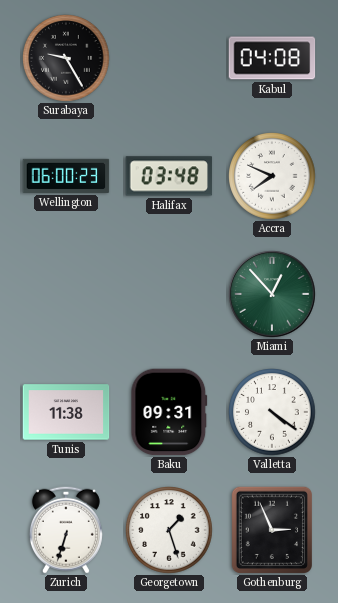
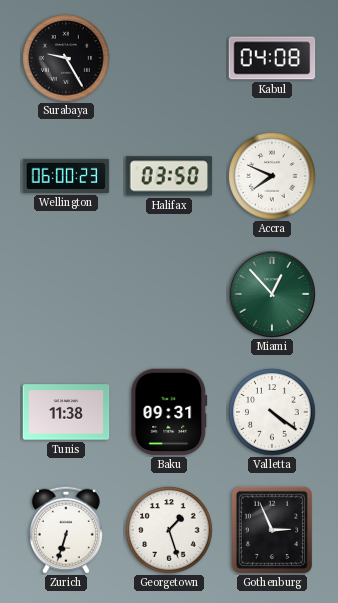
Halifax: 03:48 -> 03:50
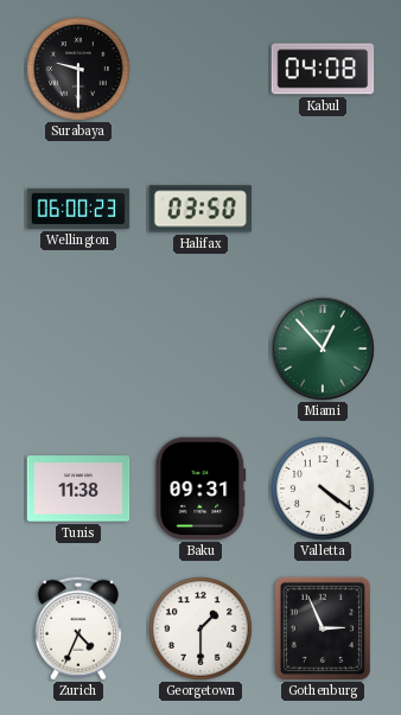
Surabaya: 9:25 -> 9:30
Accra: 7:49 -> none
Zurich: 6:33 -> 4:34
Georgetown: 1:27 -> 1:30
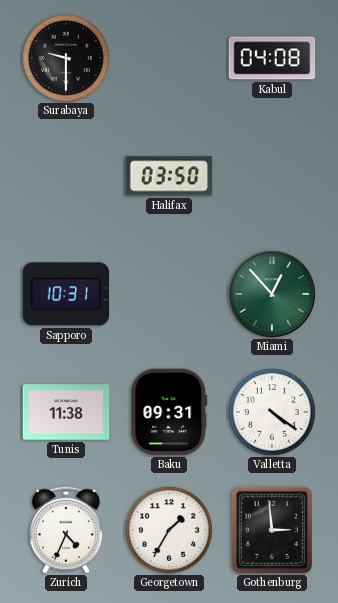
Wellington: 06:00 -> none
Sapporo: none -> 10:31
Georgetown: 1:30 -> 1:35
Gothenburg: 2:56 -> 2:59
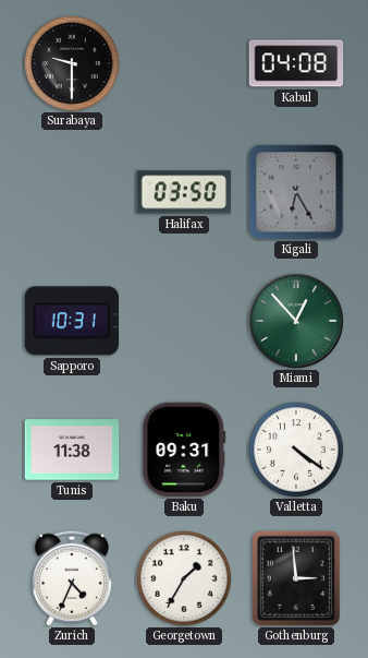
Kigali: none -> 6:25
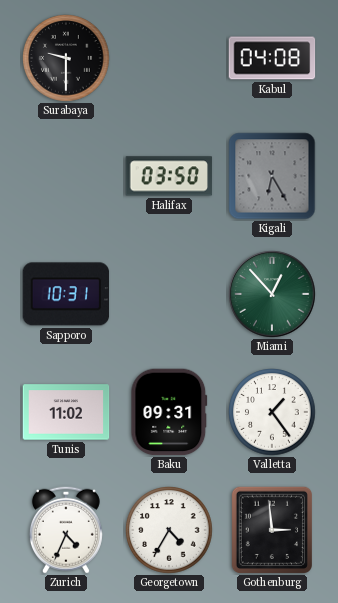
Tunis: 11:38 -> 11:02
Valletta: 4:21 -> 1:24
Georgetown: 1:35 -> 4:35
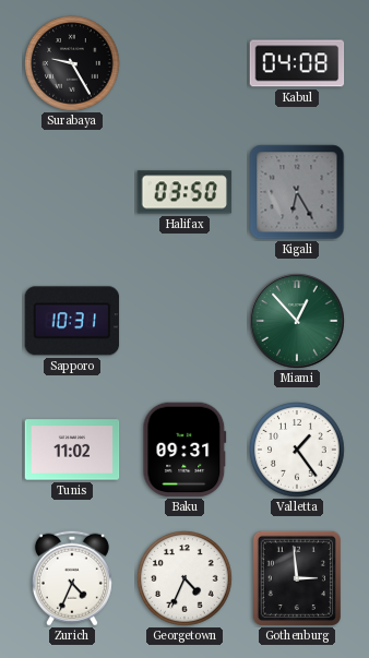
Surabaya: 9:30 -> 9:25
Georgetown: 4:35 -> 4:34
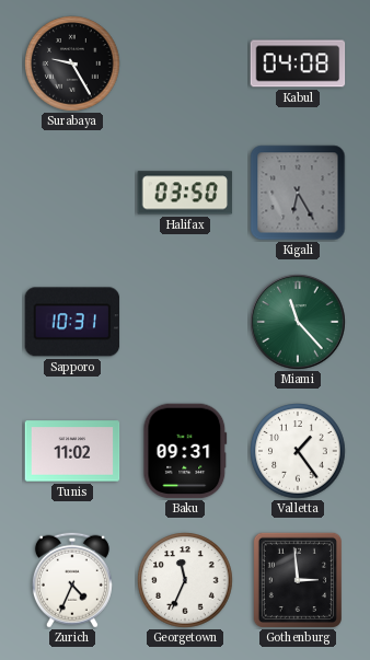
Miami: 12:53 -> 11:23
Georgetown: 4:34 -> 11:34
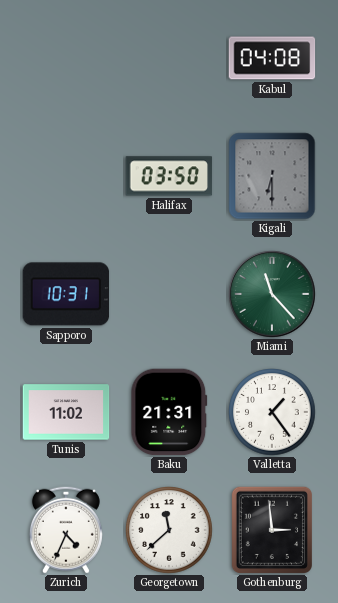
Surabaya: 9:25 -> none
Kigali: 6:25 -> 6:30
Baku: 09:31 -> 21:31
Georgetown: 11:34 -> 11:38
